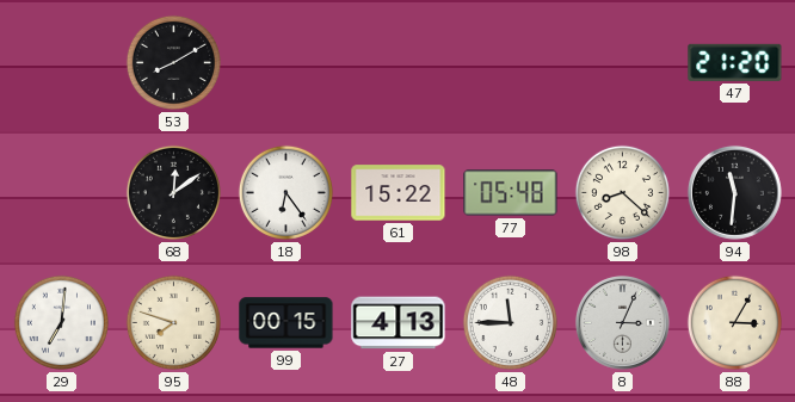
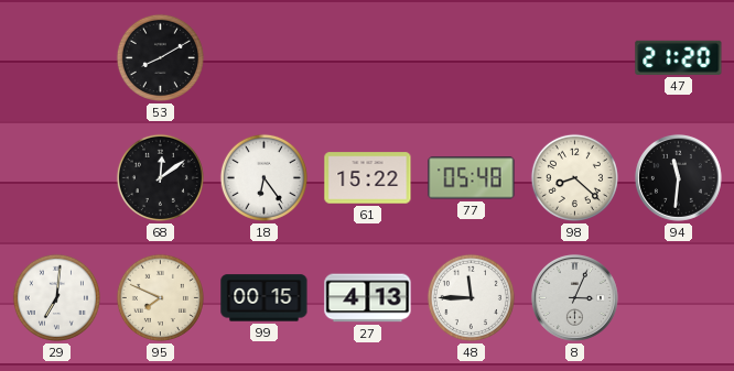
95: 7:48 -> 7:49
88: 3:05 -> none
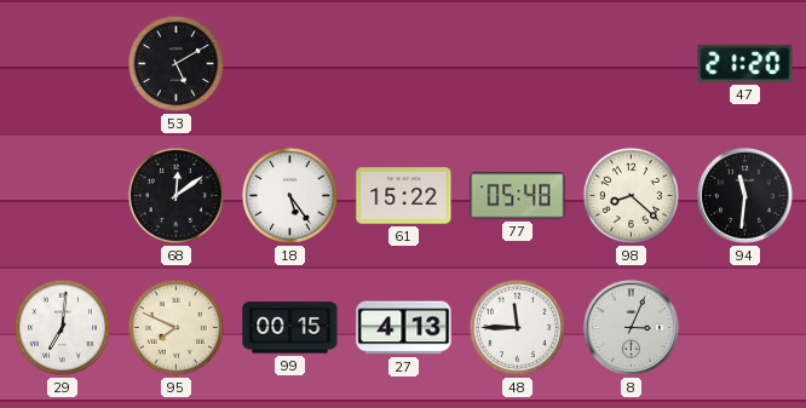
53: 8:10 -> 5:10
18: 6:24 -> 5:24
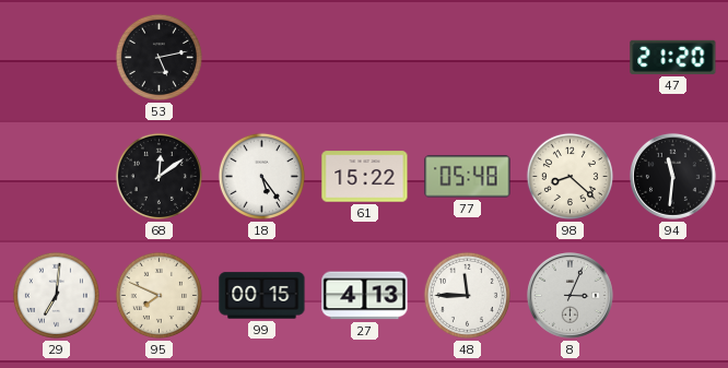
53: 5:10 -> 5:13
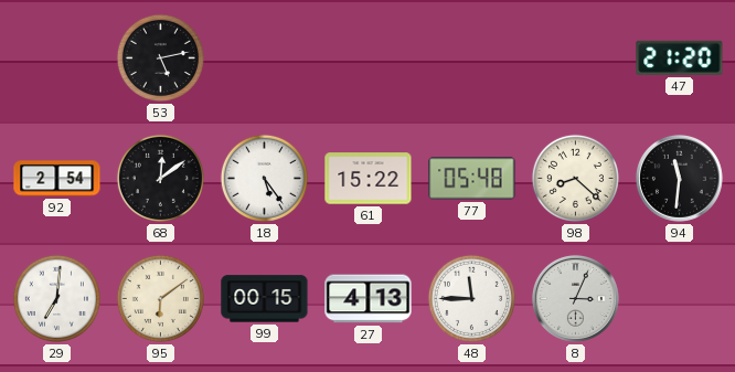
92: none -> 2:54
95: 7:49 -> 6:09
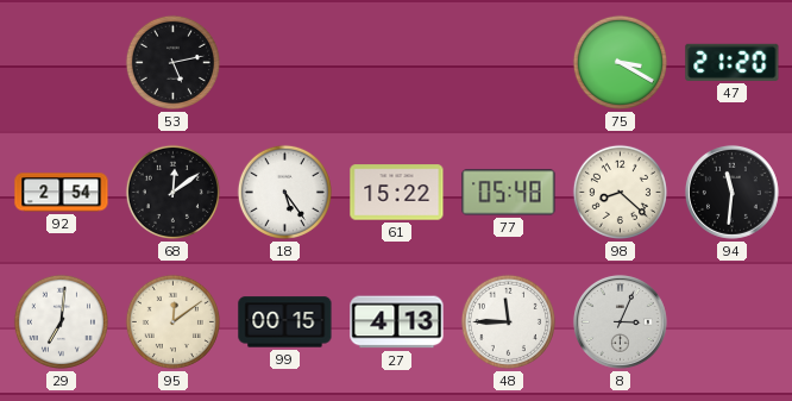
75: none -> 3:20
95: 6:09 -> 12:09
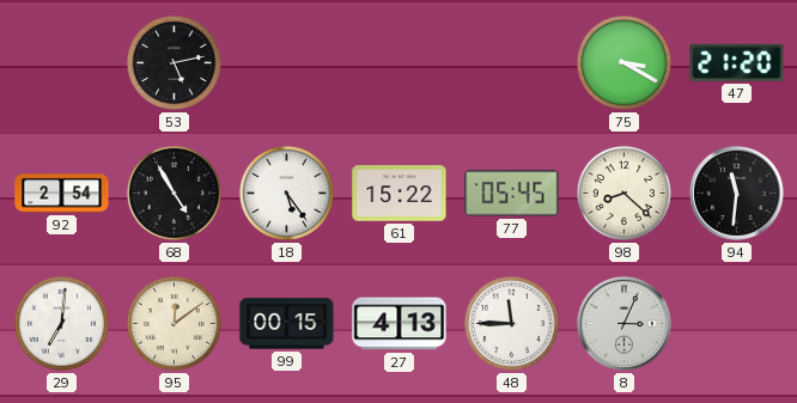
68: 12:09 -> 4:55
77: 05:48 -> 05:45
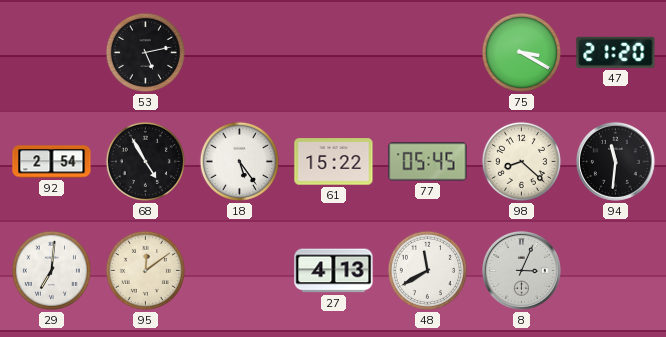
99: 00:15 -> none
48: 11:45 -> 11:40
